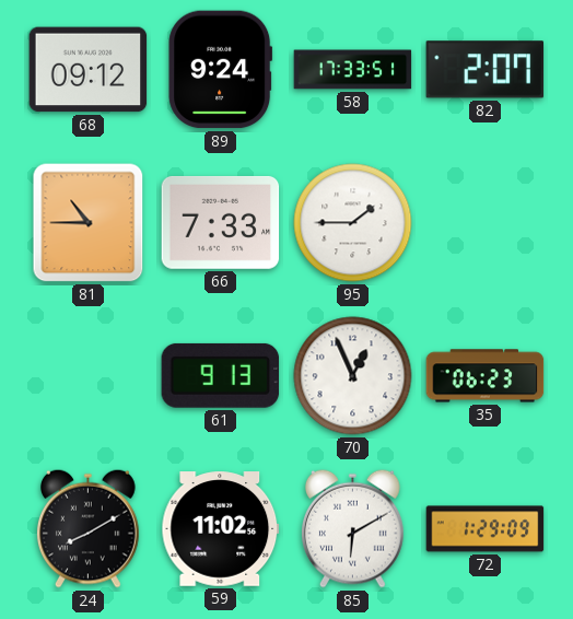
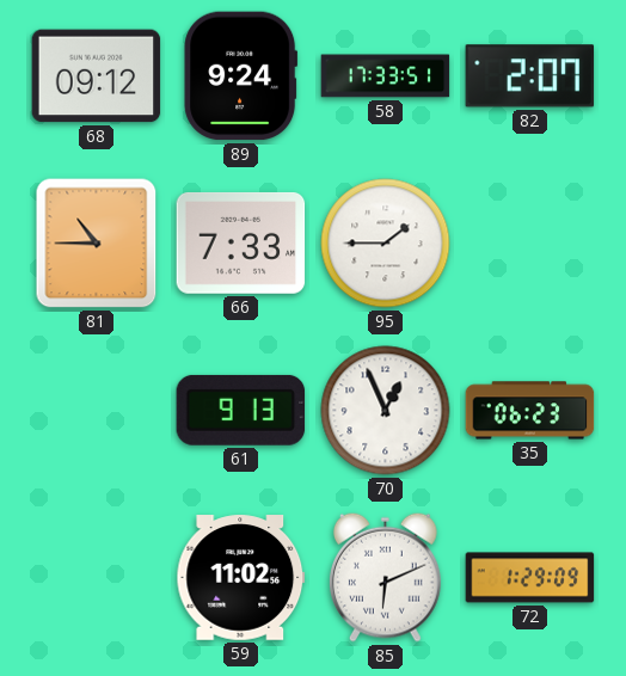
24: 8:10 -> none
85: 6:10 -> 6:11
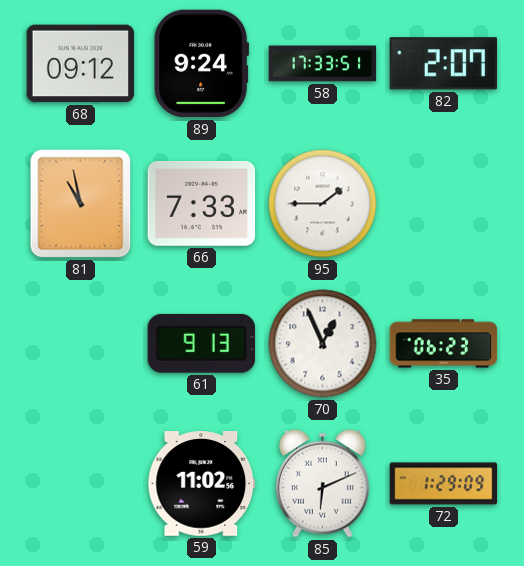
81: 10:45 -> 10:58
